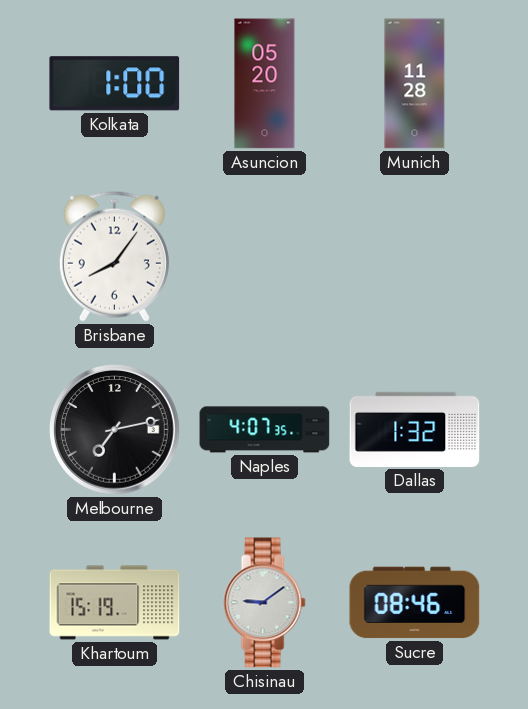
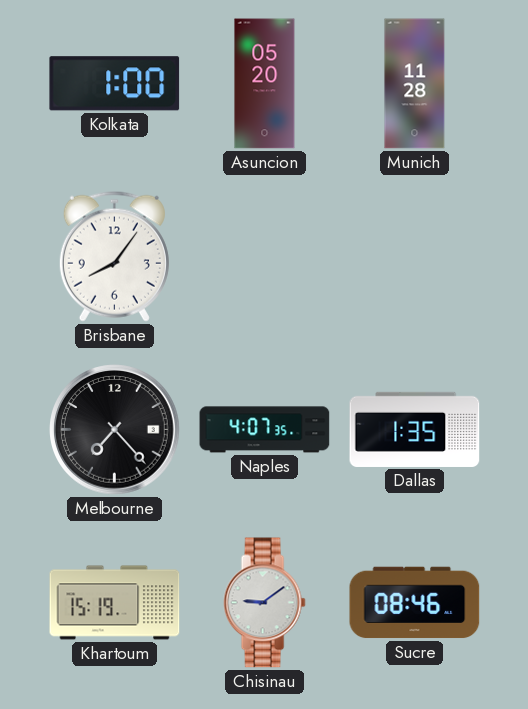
Melbourne: 7:13 -> 7:23
Dallas: 1:32 -> 1:35
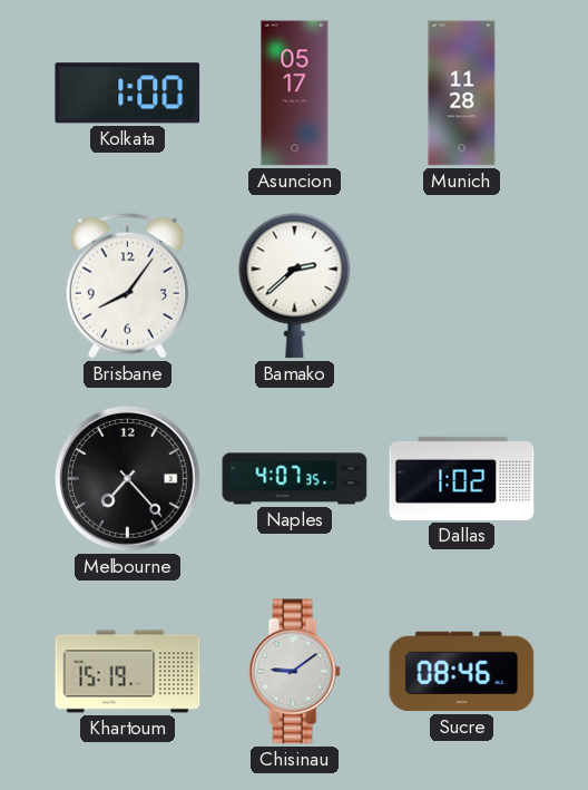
Asuncion: 05:20 -> 05:17
Bamako: none -> 2:38
Dallas: 1:35 -> 1:02
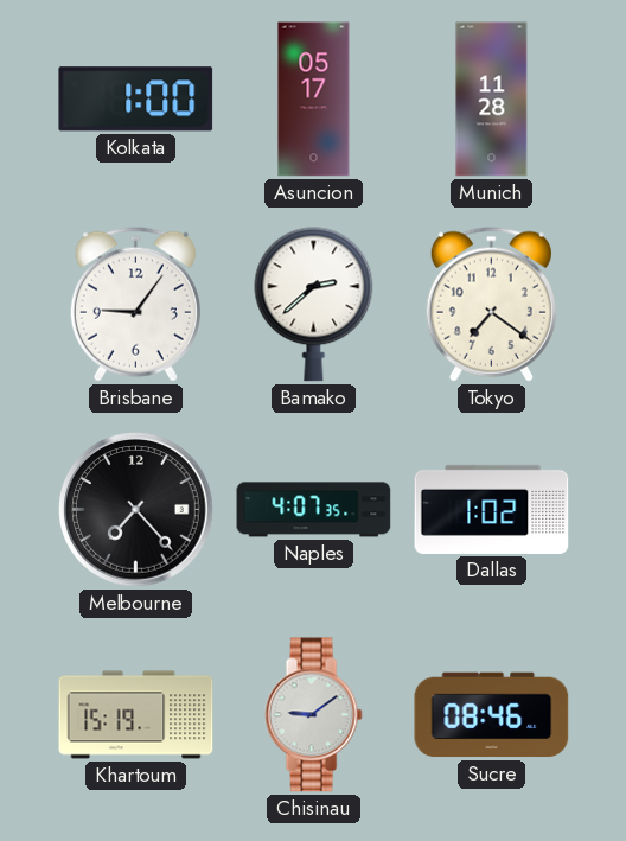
Brisbane: 8:06 -> 9:06
Tokyo: none -> 7:21
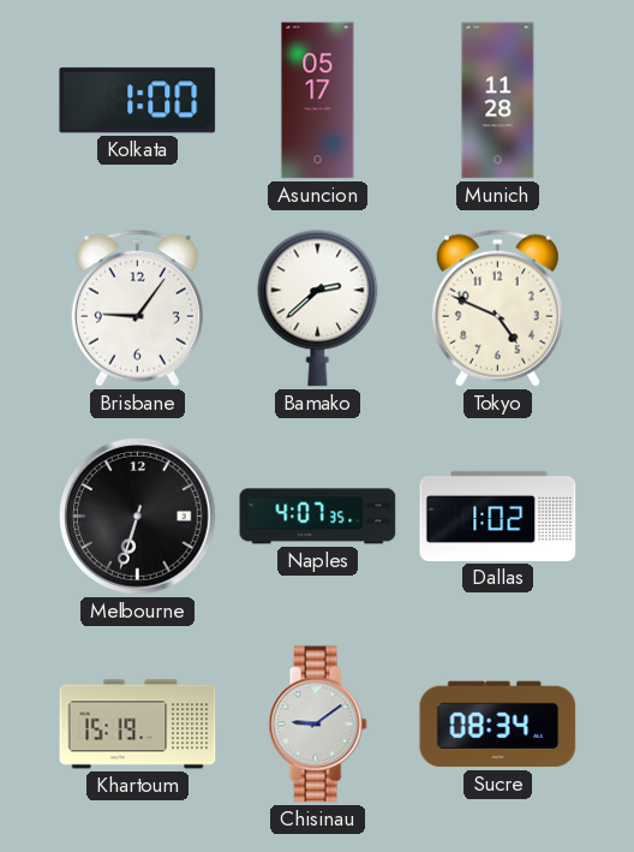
Tokyo: 7:21 -> 4:49
Melbourne: 7:23 -> 6:33
Sucre: 08:46 -> 08:34
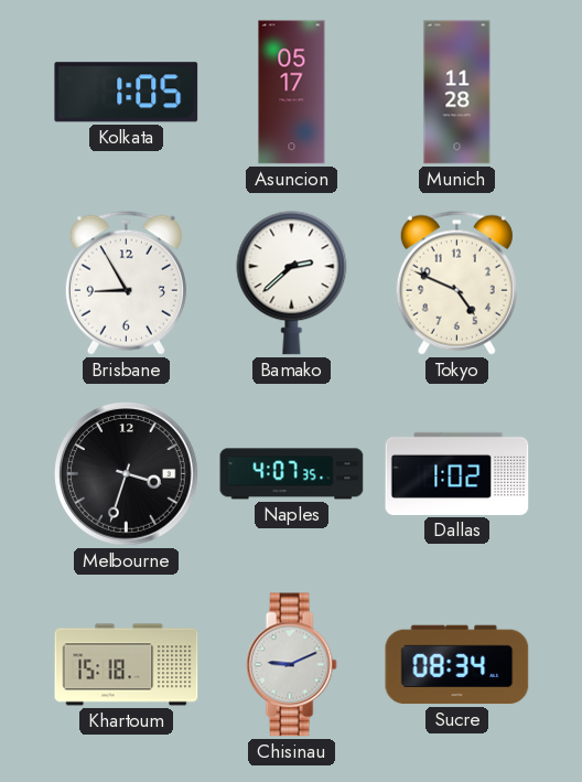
Kolkata: 1:00 -> 1:05
Brisbane: 9:06 -> 8:55
Melbourne: 6:33 -> 3:33
Khartoum: 15:19 -> 15:18
Chisinau: 9:09 -> 9:11
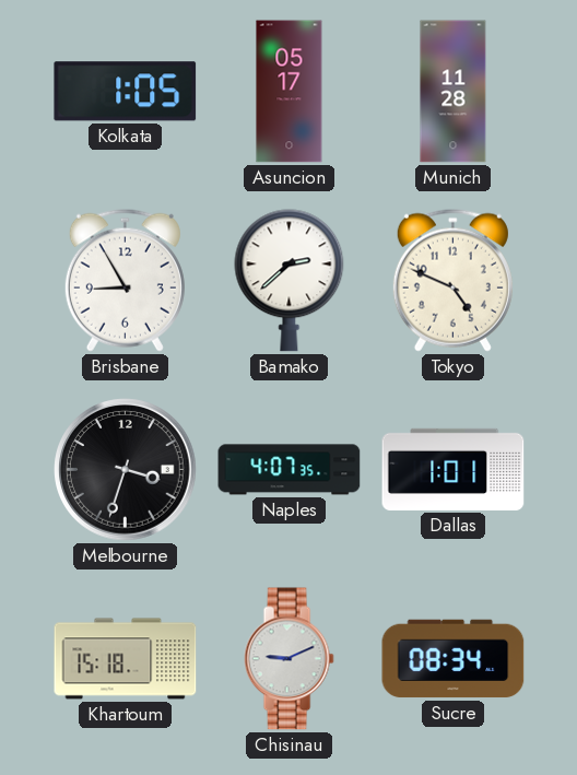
Dallas: 1:02 -> 1:01
